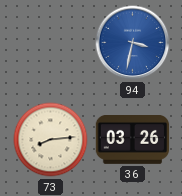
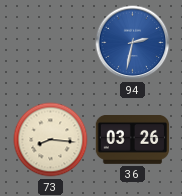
94: 3:32 -> 2:32
73: 8:14 -> 8:16
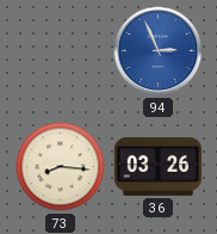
94: 2:32 -> 2:56
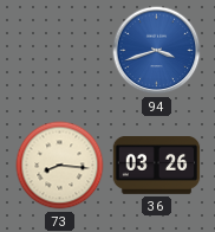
94: 2:56 -> 3:42
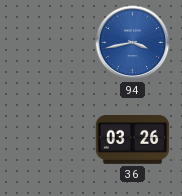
94: 3:42 -> 3:43
73: 8:16 -> none
